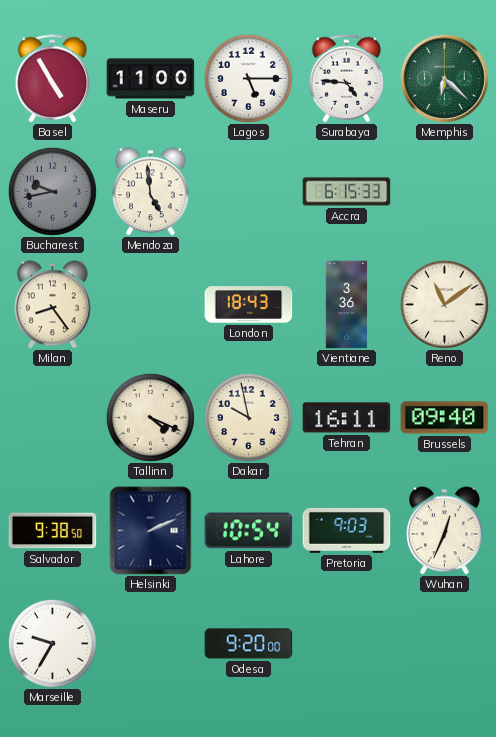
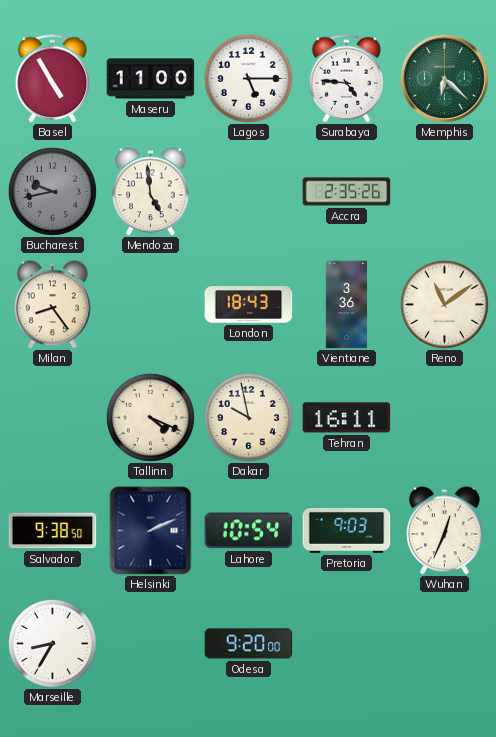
Accra: 6:15 -> 2:35
Brussels: 09:40 -> none
Marseille: 9:35 -> 8:35
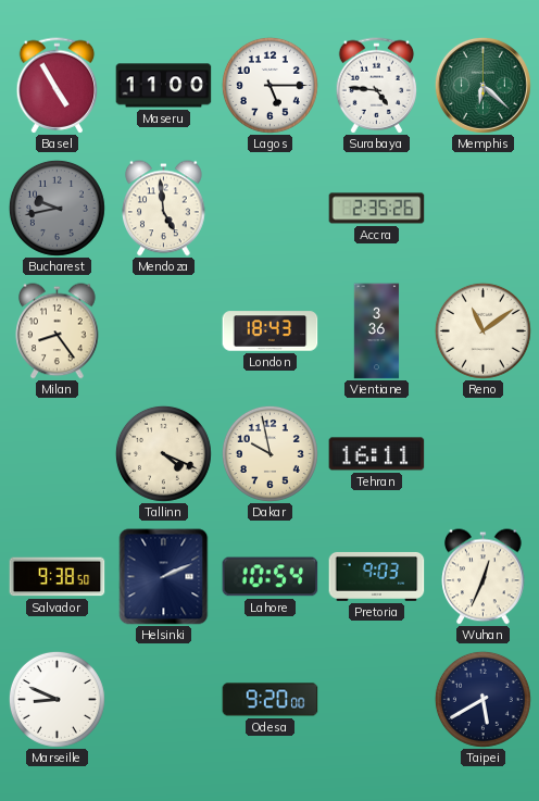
Marseille: 8:35 -> 8:49
Taipei: none -> 5:40
